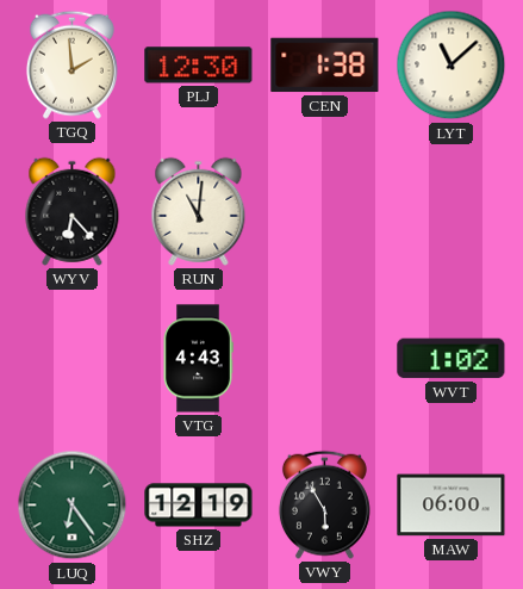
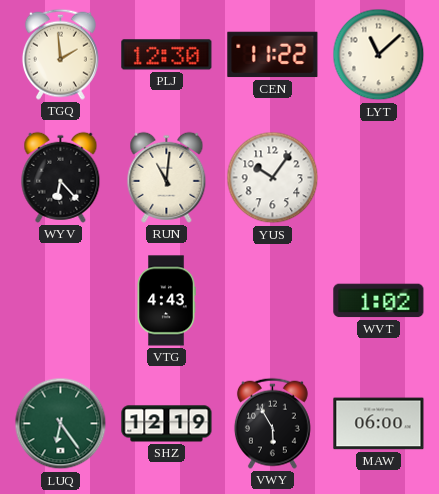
CEN: 1:38 -> 11:22
YUS: none -> 10:06
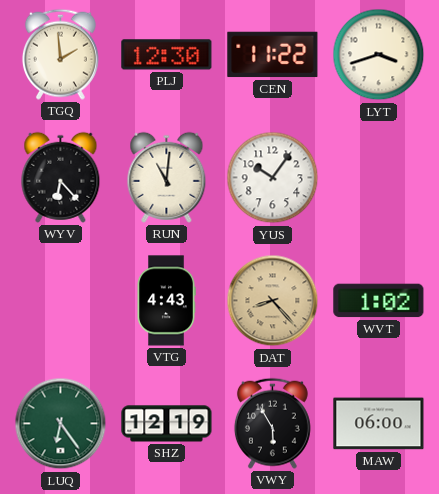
LYT: 11:08 -> 3:42
DAT: none -> 8:23
